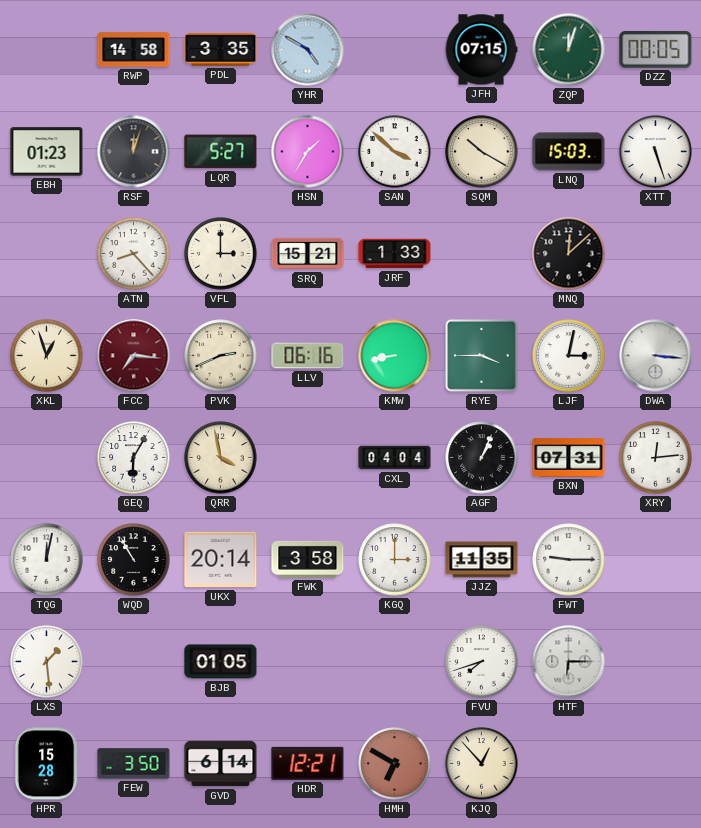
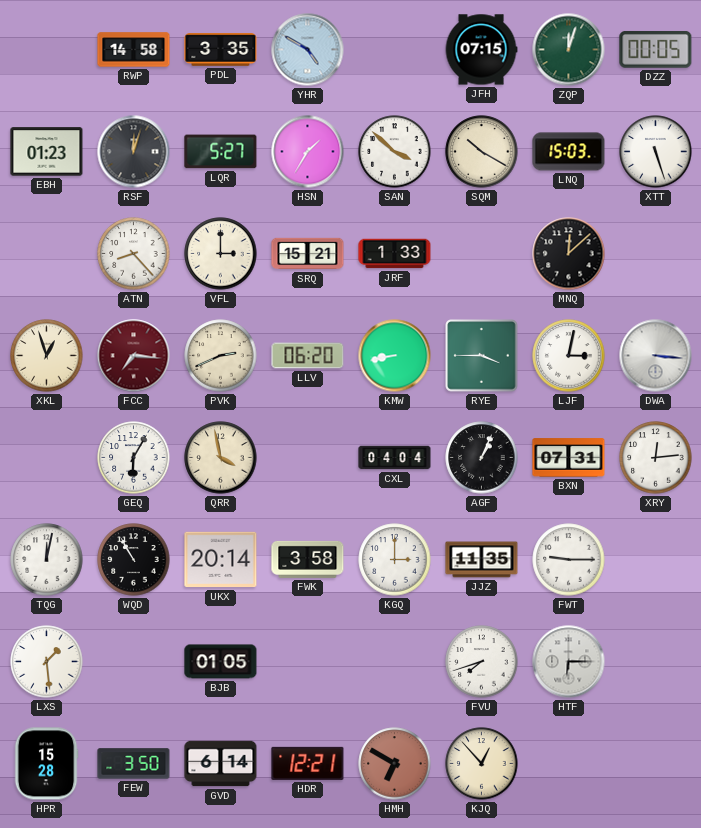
LLV: 06:16 -> 06:20
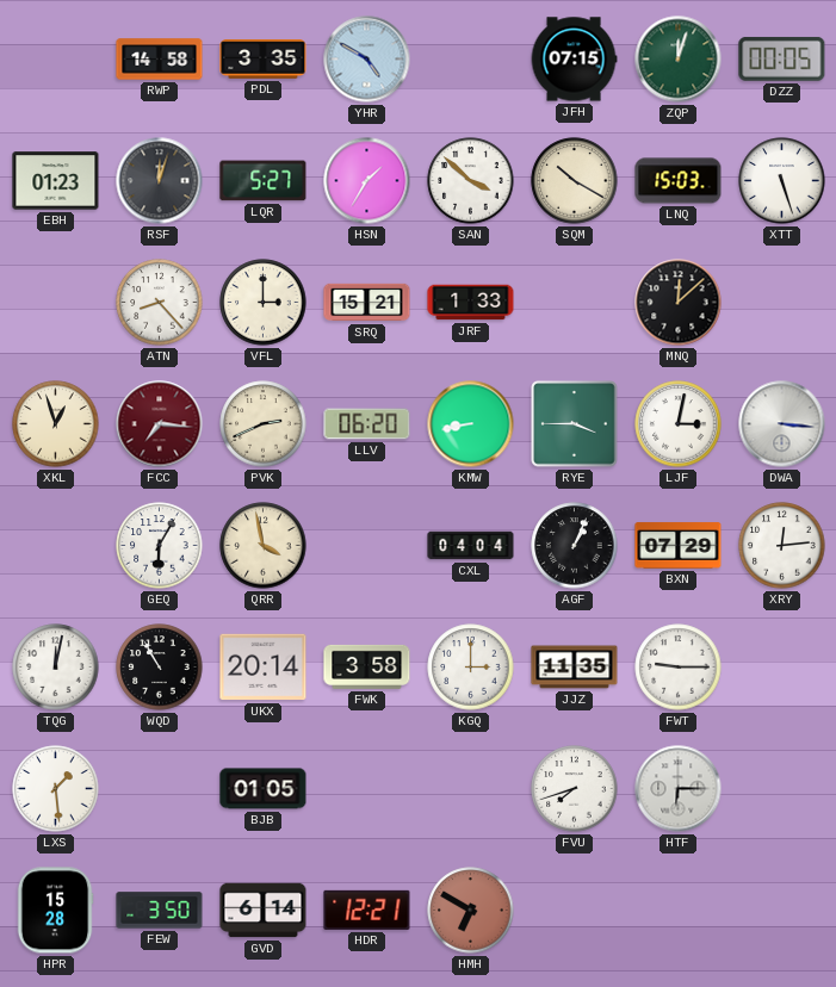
BXN: 07:31 -> 07:29
KJQ: 12:53 -> none
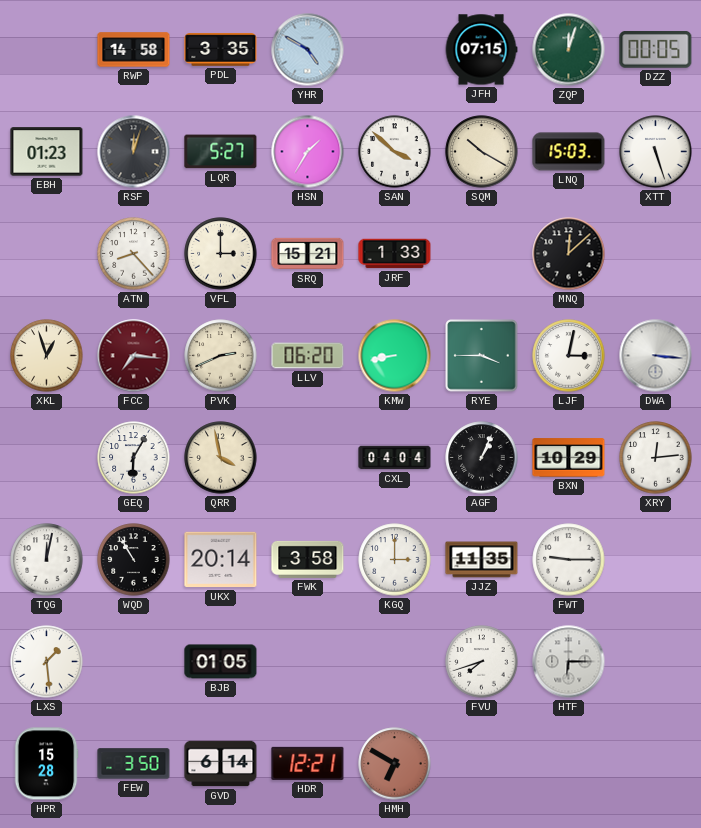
BXN: 07:29 -> 10:29
